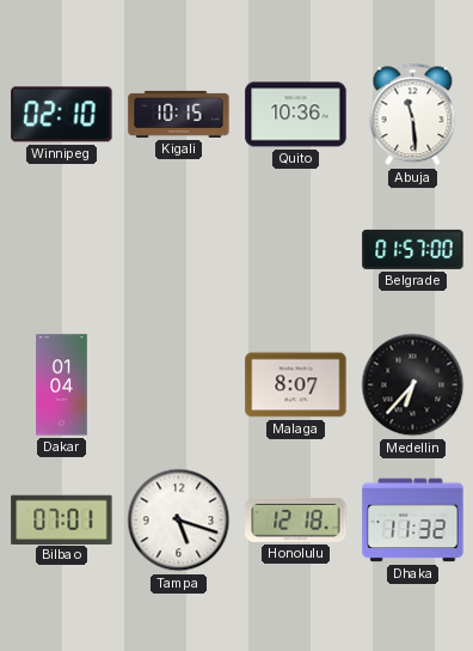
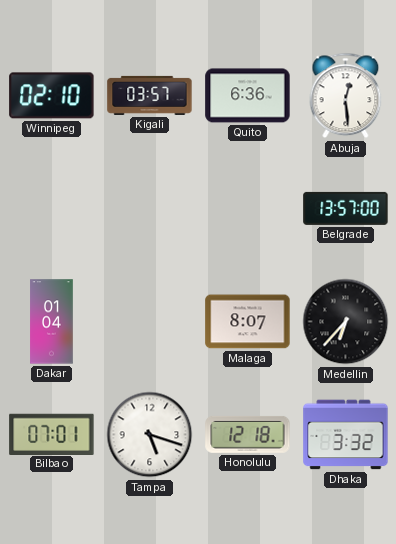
Kigali: 10:15 -> 03:57
Quito: 10:36 -> 6:36
Abuja: 11:29 -> 12:29
Belgrade: 01:57 -> 13:57
Dhaka: 11:32 -> 3:32
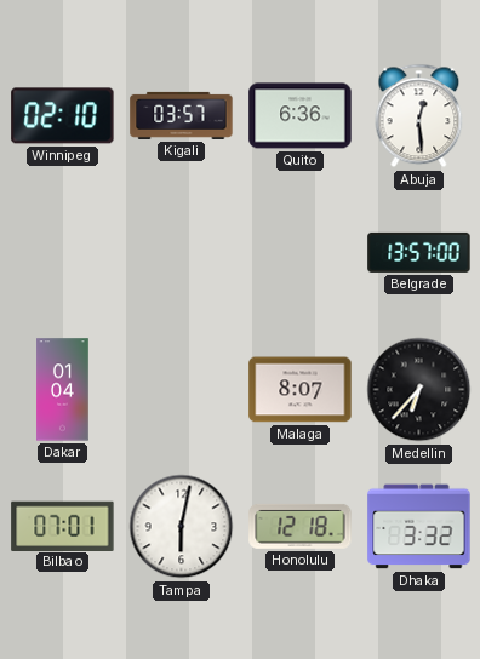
Tampa: 5:18 -> 6:02
